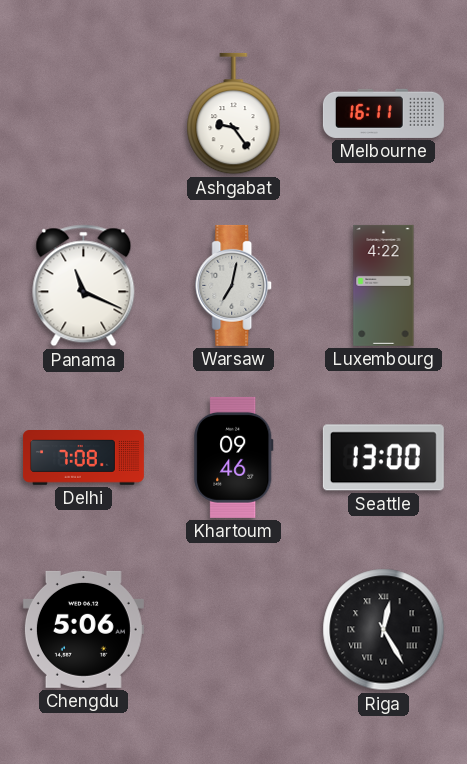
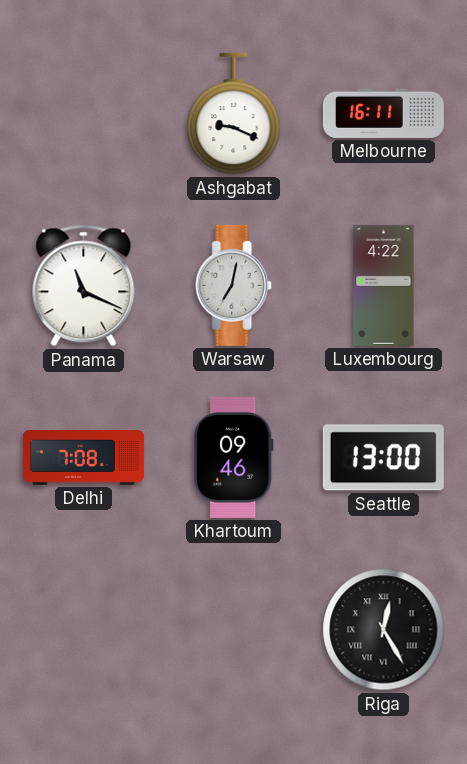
Ashgabat: 9:24 -> 9:19
Chengdu: 5:06 -> none
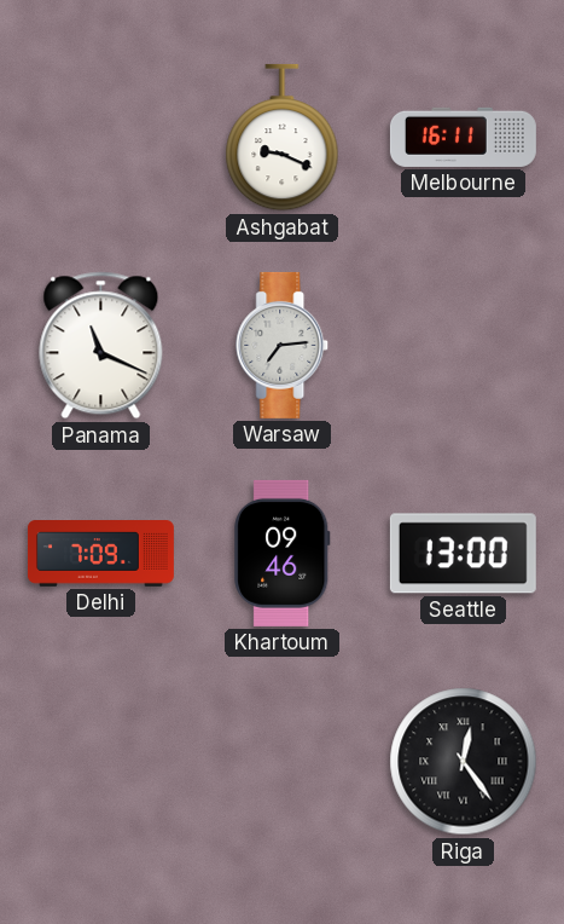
Warsaw: 7:02 -> 7:14
Luxembourg: 4:22 -> none
Delhi: 7:08 -> 7:09
Riga: 12:25 -> 12:24
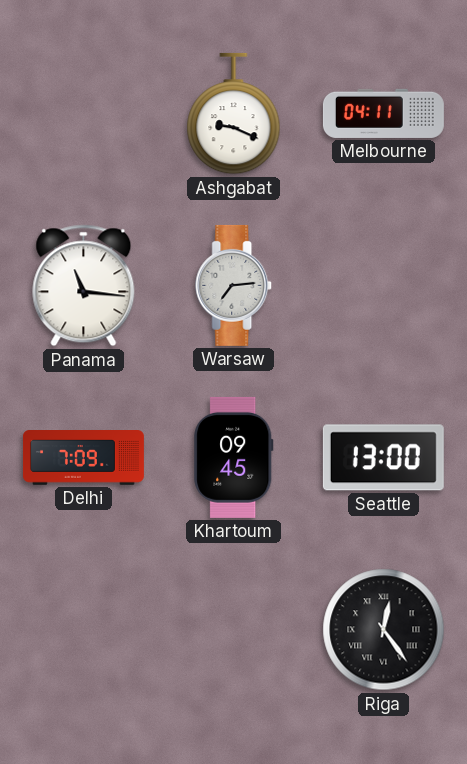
Melbourne: 16:11 -> 04:11
Panama: 11:19 -> 11:16
Khartoum: 09:46 -> 09:45
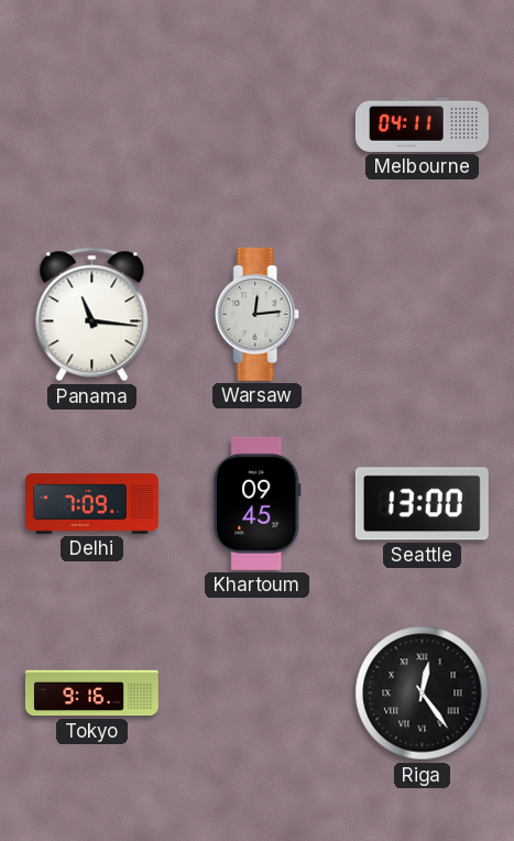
Ashgabat: 9:19 -> none
Warsaw: 7:14 -> 12:14
Tokyo: none -> 9:16
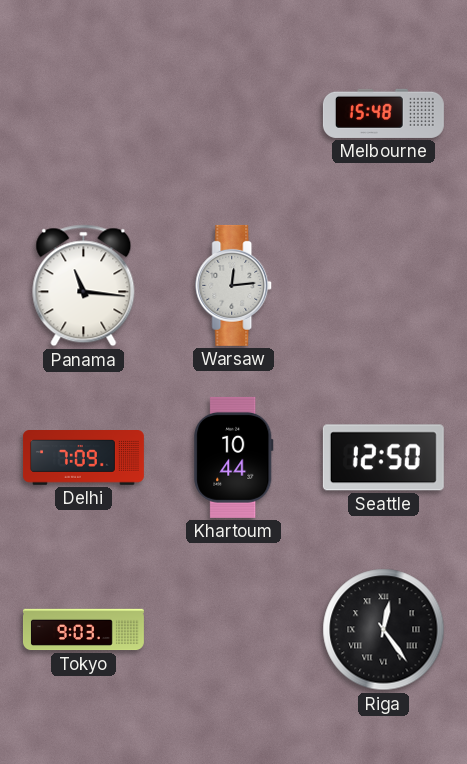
Melbourne: 04:11 -> 15:48
Khartoum: 09:45 -> 10:44
Seattle: 13:00 -> 12:50
Tokyo: 9:16 -> 9:03
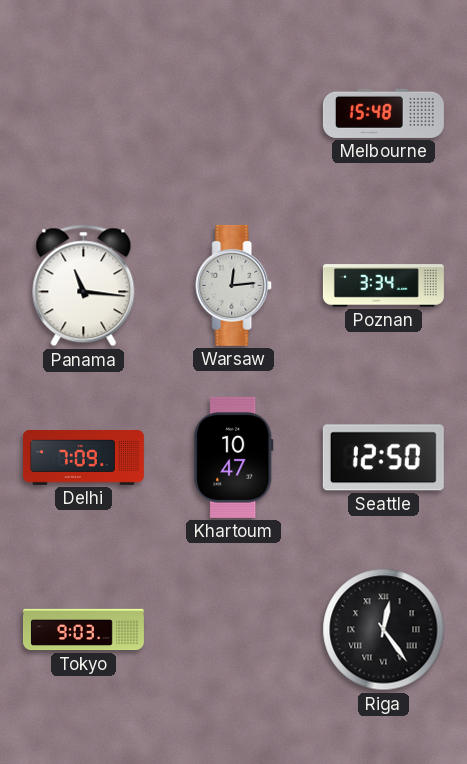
Poznan: none -> 3:34
Khartoum: 10:44 -> 10:47
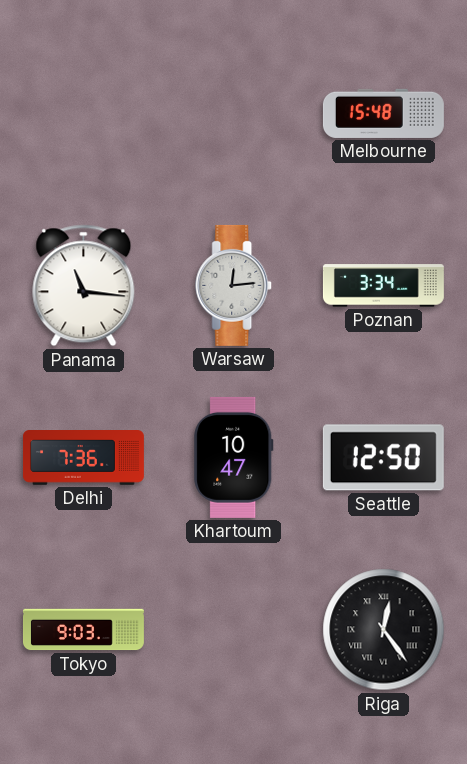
Delhi: 7:09 -> 7:36
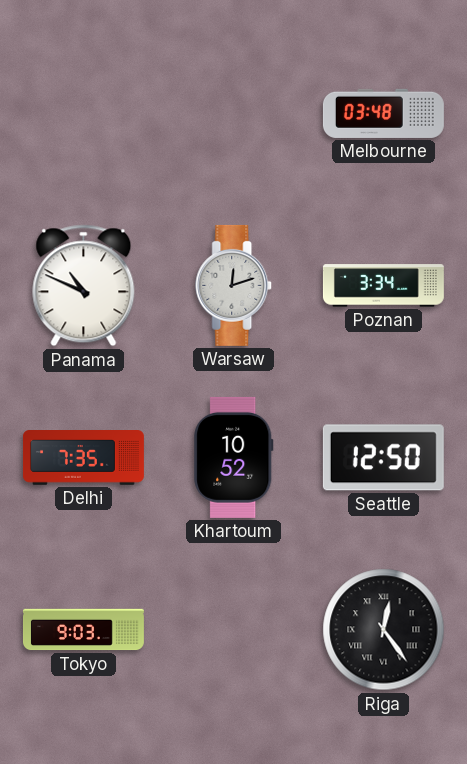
Melbourne: 15:48 -> 03:48
Panama: 11:16 -> 10:49
Warsaw: 12:14 -> 12:12
Delhi: 7:36 -> 7:35
Khartoum: 10:47 -> 10:52
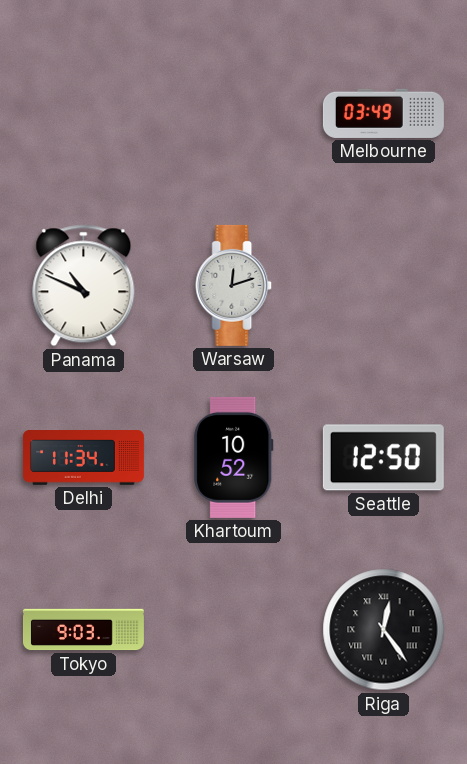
Melbourne: 03:48 -> 03:49
Poznan: 3:34 -> none
Delhi: 7:35 -> 11:34
